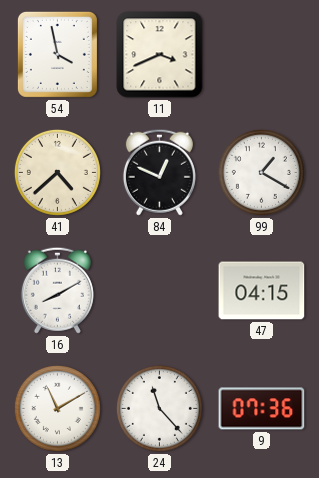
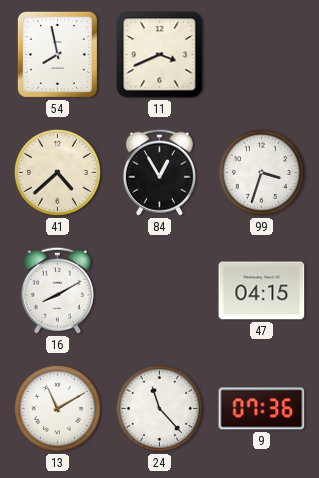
54: 3:58 -> 7:58
84: 12:49 -> 12:55
99: 1:20 -> 3:33
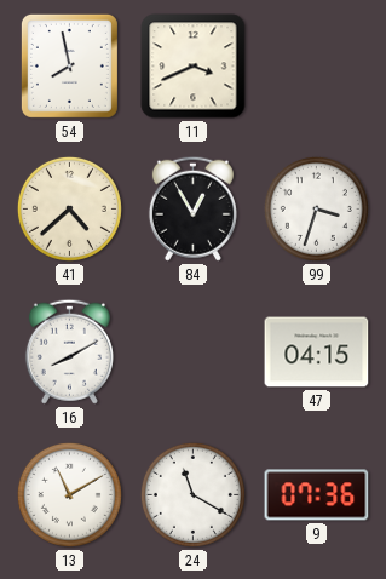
24: 11:23 -> 11:20
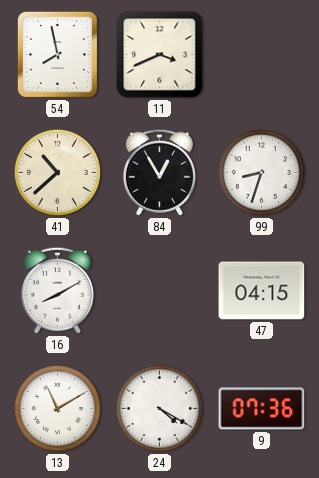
41: 4:38 -> 10:38
99: 3:33 -> 8:33
24: 11:20 -> 4:20
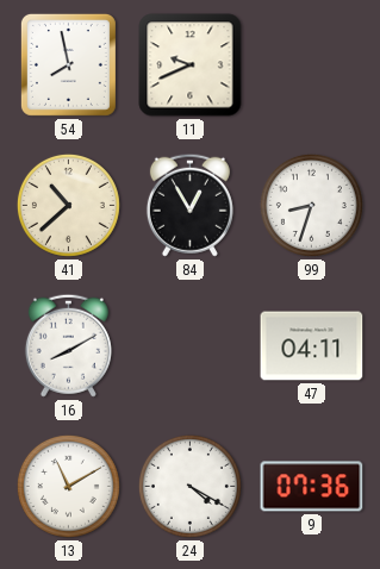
11: 3:41 -> 9:41
47: 04:15 -> 04:11
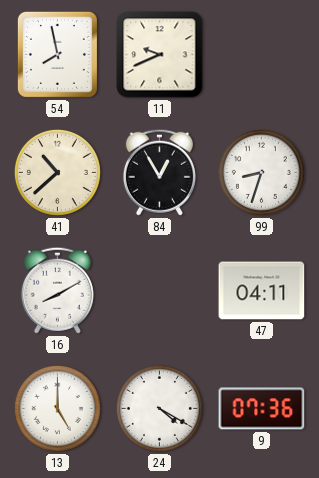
13: 11:10 -> 5:00
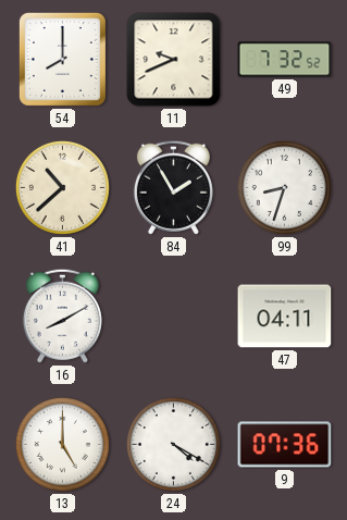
54: 7:58 -> 8:00
49: none -> 7:32
84: 12:55 -> 1:55
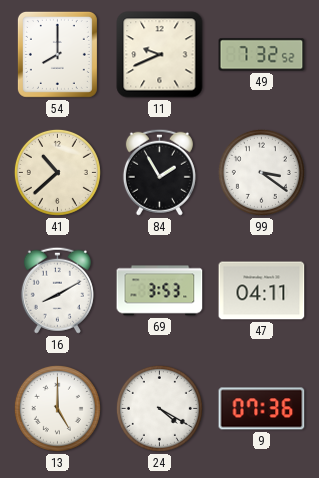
99: 8:33 -> 3:21
69: none -> 3:53
